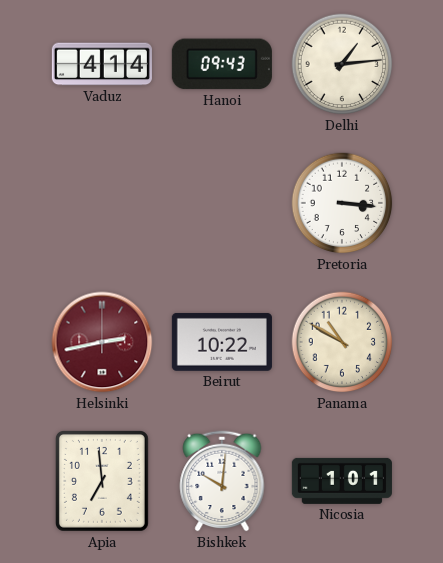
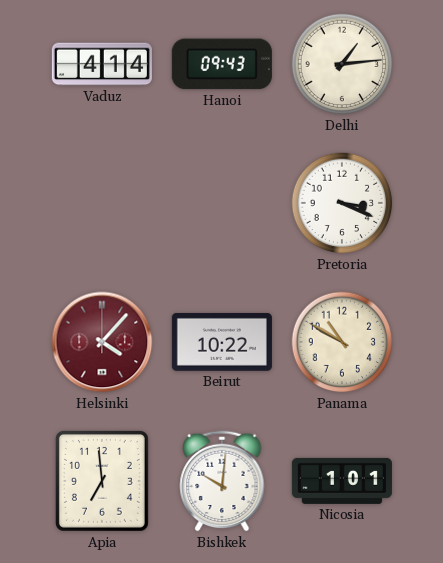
Pretoria: 3:16 -> 3:19
Helsinki: 2:43 -> 4:07
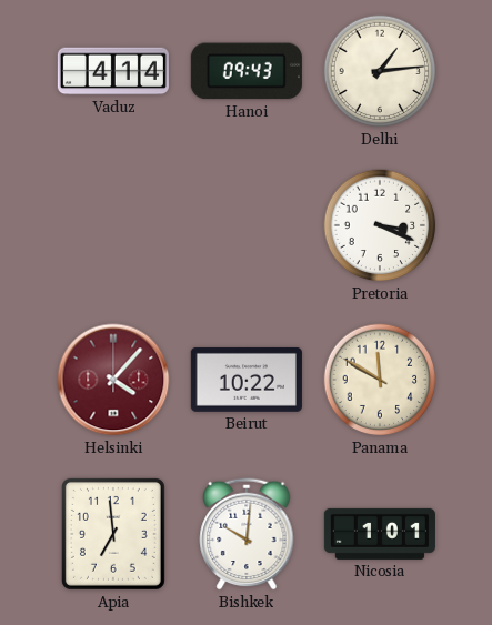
Panama: 10:50 -> 11:50
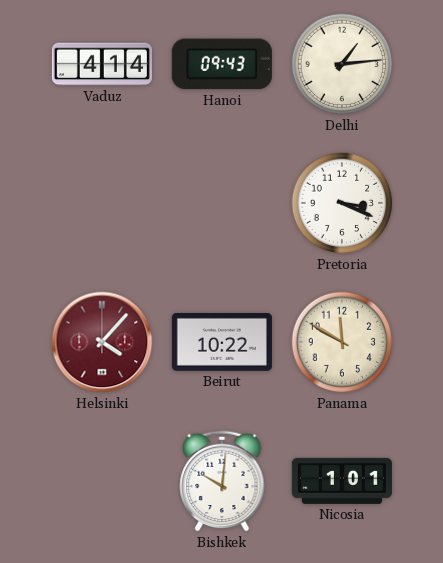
Apia: 6:59 -> none
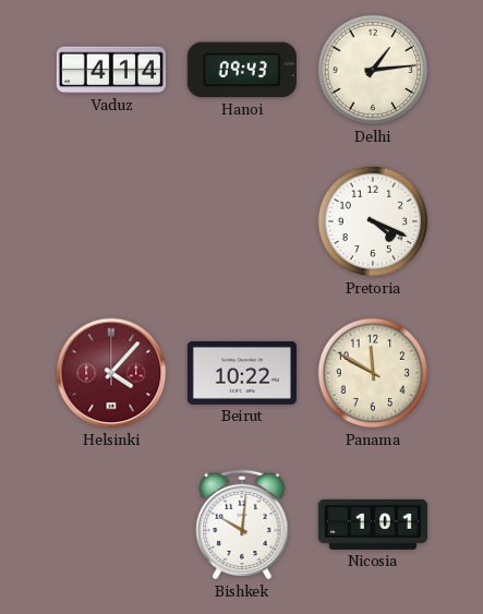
Pretoria: 3:19 -> 4:19
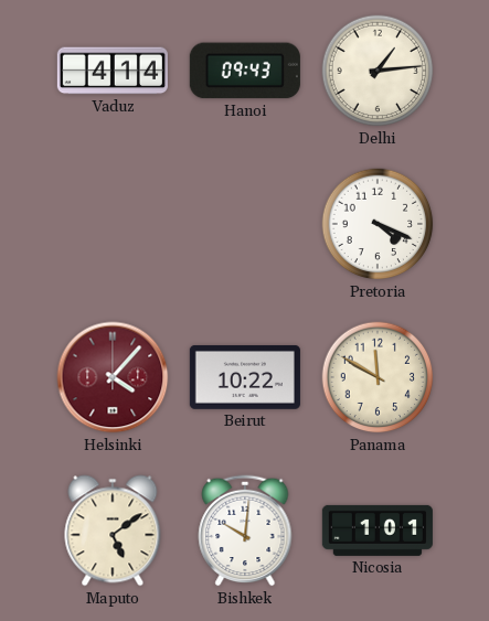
Maputo: none -> 5:09
